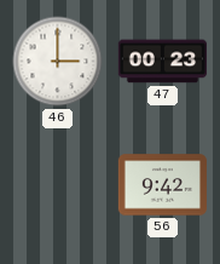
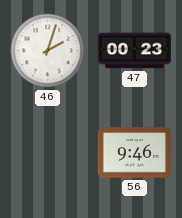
46: 3:00 -> 2:03
56: 9:42 -> 9:46
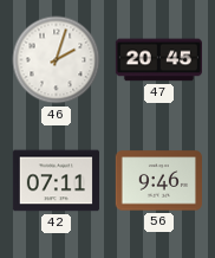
47: 00:23 -> 20:45
42: none -> 07:11
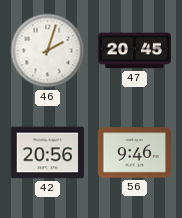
42: 07:11 -> 20:56
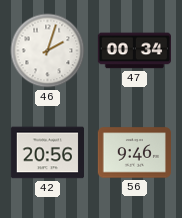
47: 20:45 -> 00:34
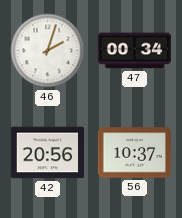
56: 9:46 -> 10:37
